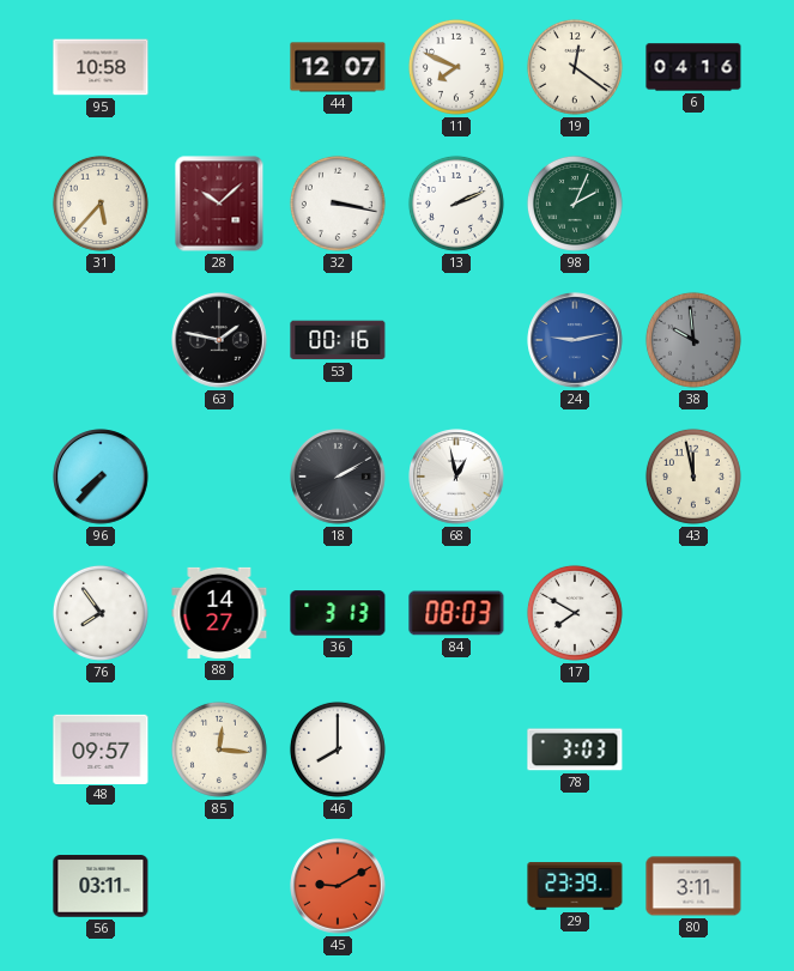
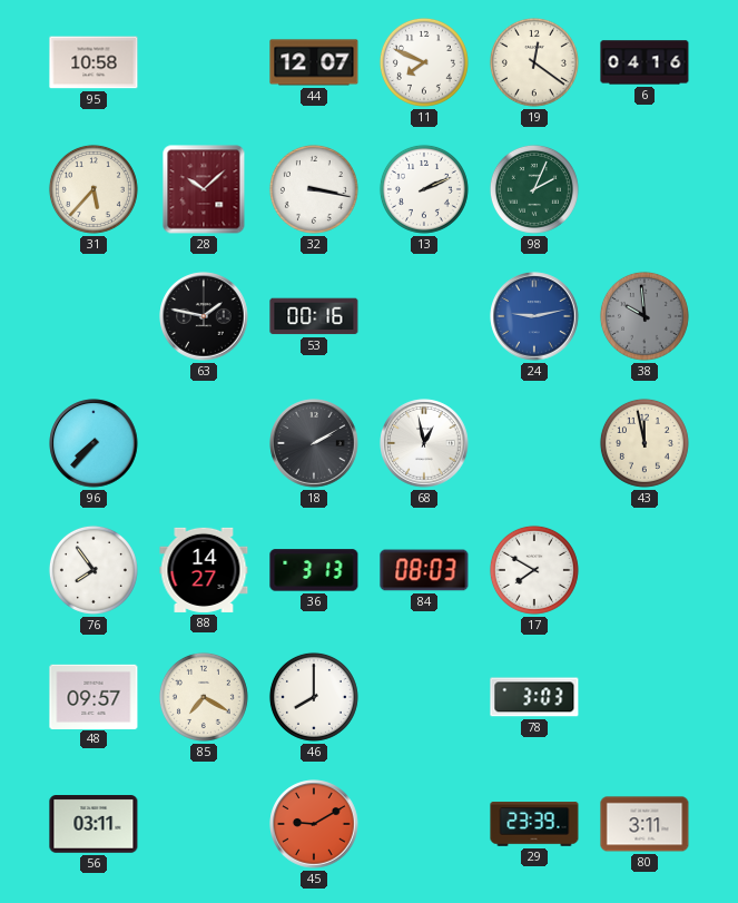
85: 12:16 -> 7:20
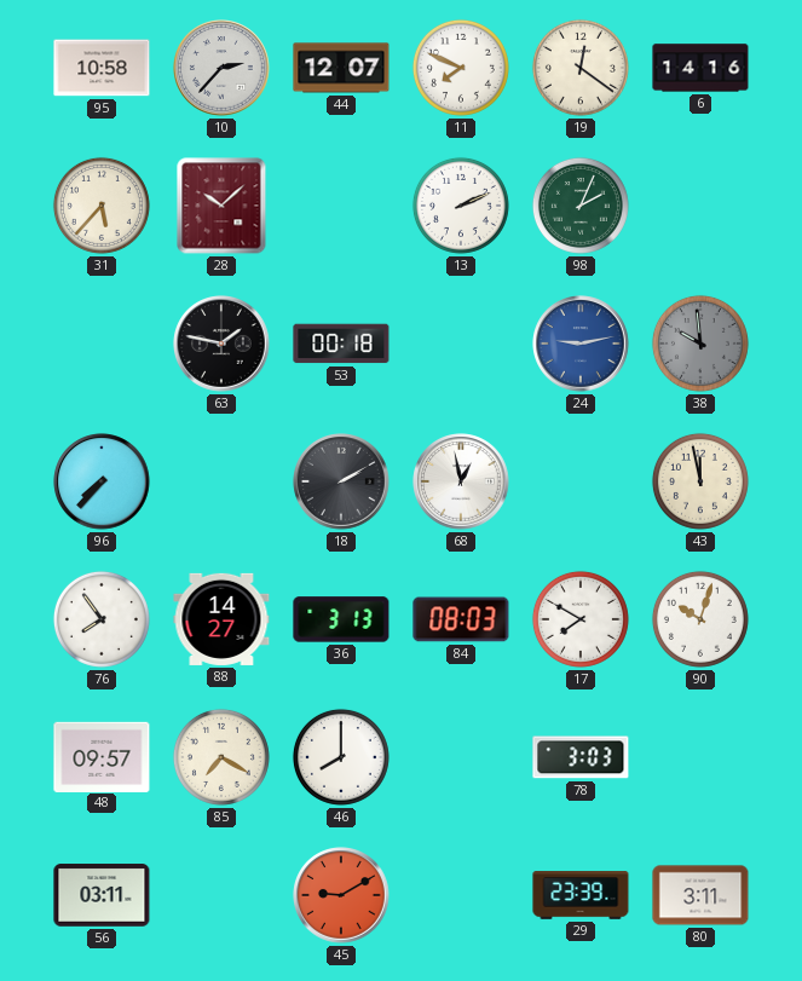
10: none -> 2:37
6: 04:16 -> 14:16
32: 3:17 -> none
53: 00:16 -> 00:18
90: none -> 10:03
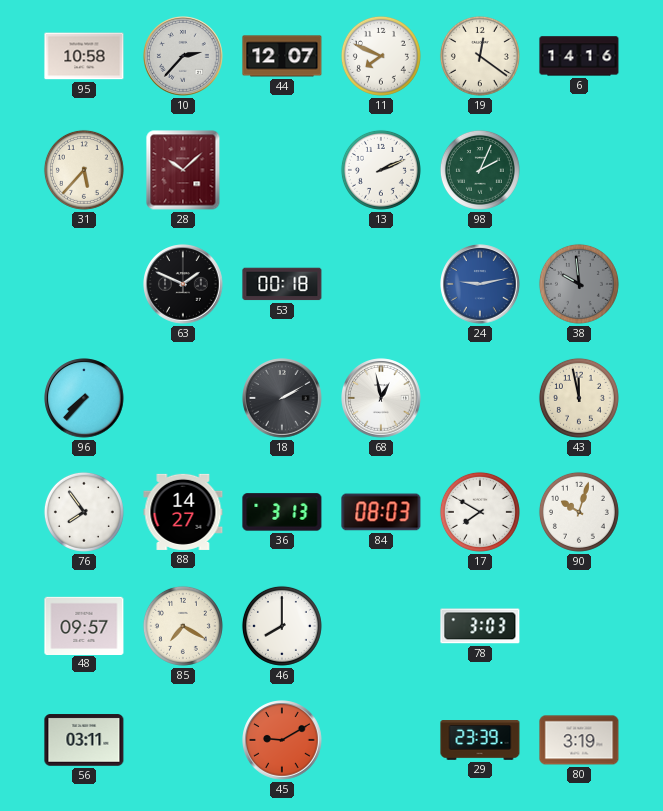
63: 1:47 -> 1:49
80: 3:11 -> 3:19
